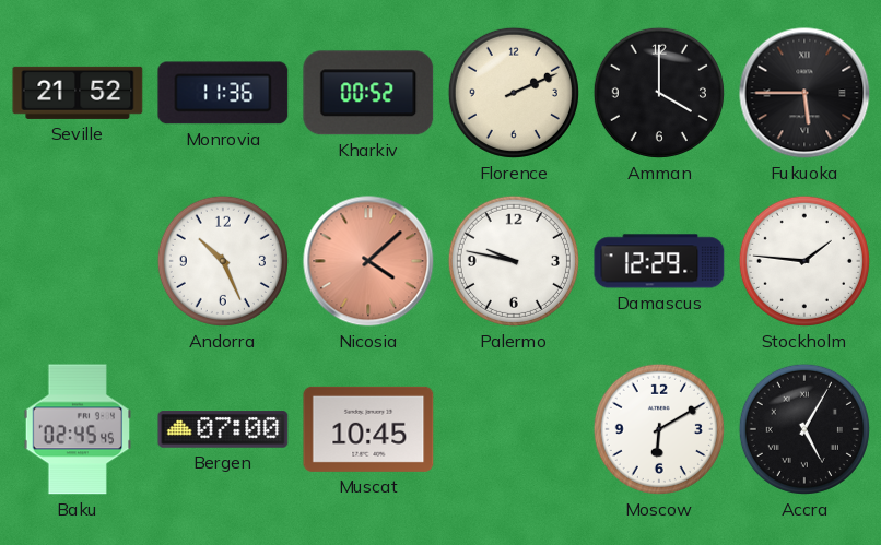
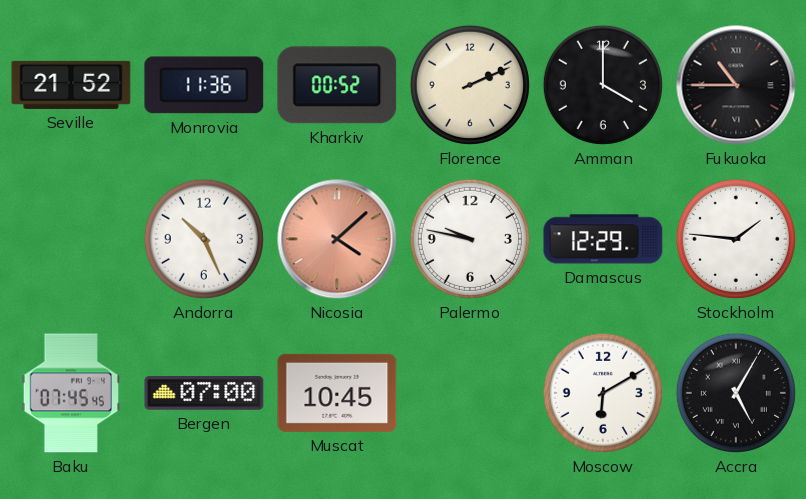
Fukuoka: 5:45 -> 10:45
Baku: 02:45 -> 07:45
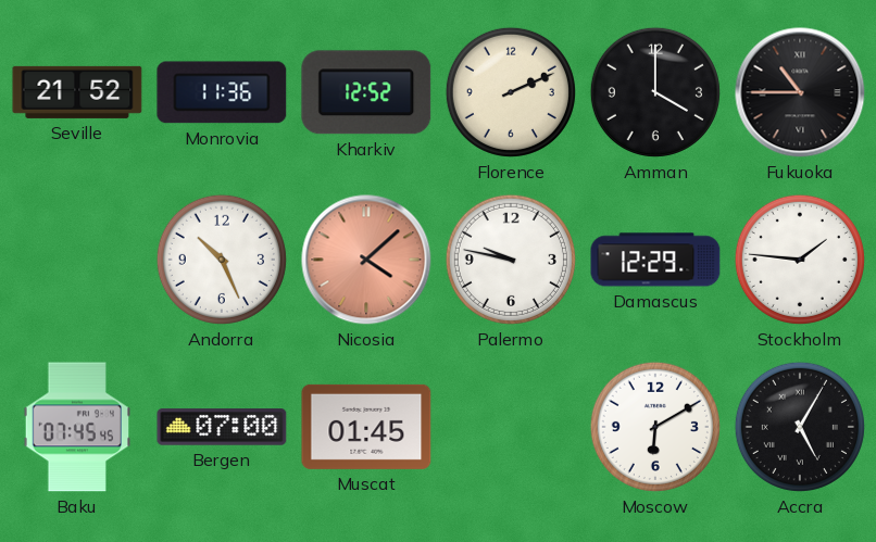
Kharkiv: 00:52 -> 12:52
Muscat: 10:45 -> 01:45
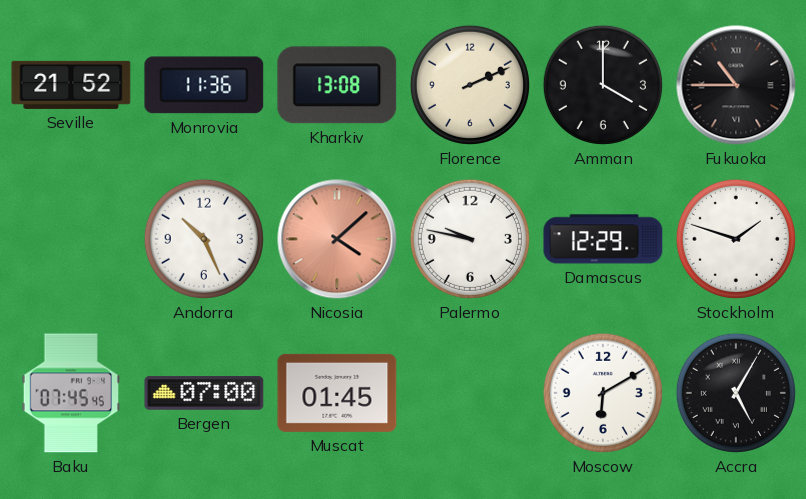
Kharkiv: 12:52 -> 13:08
Stockholm: 1:46 -> 1:48
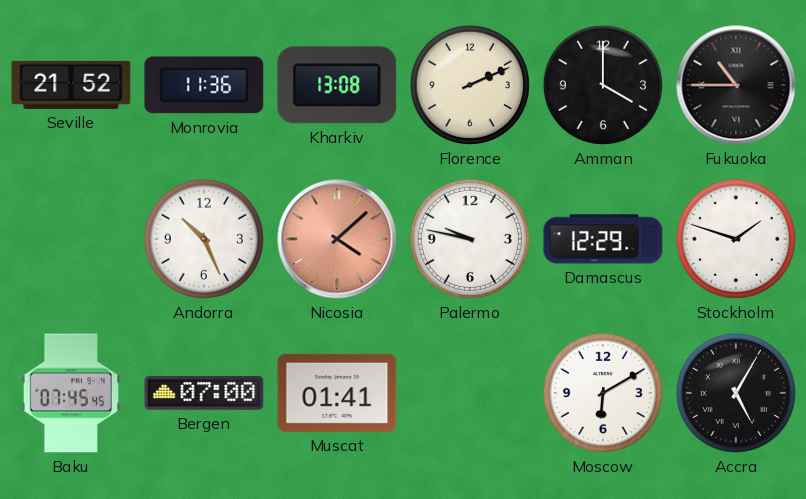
Muscat: 01:45 -> 01:41
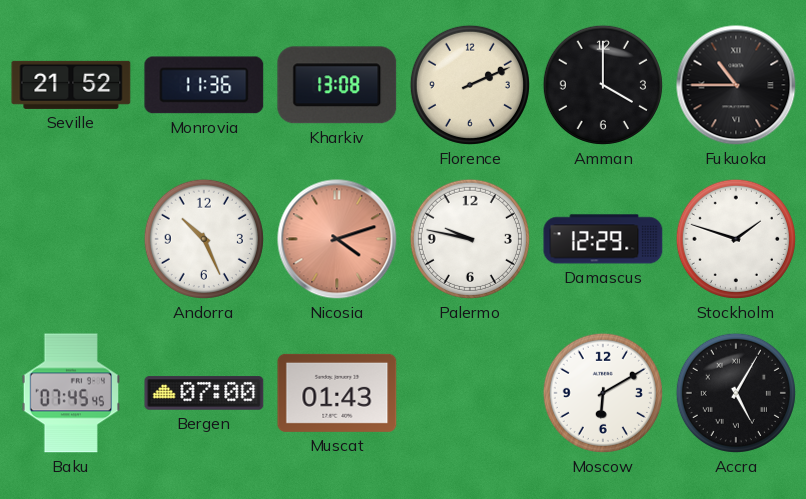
Nicosia: 4:08 -> 4:12
Muscat: 01:41 -> 01:43
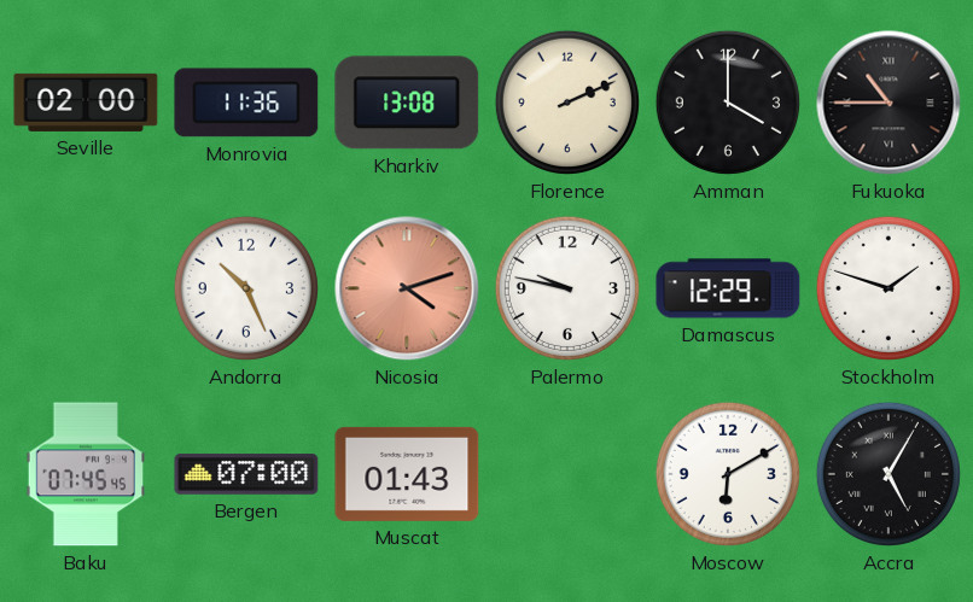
Seville: 21:52 -> 02:00
